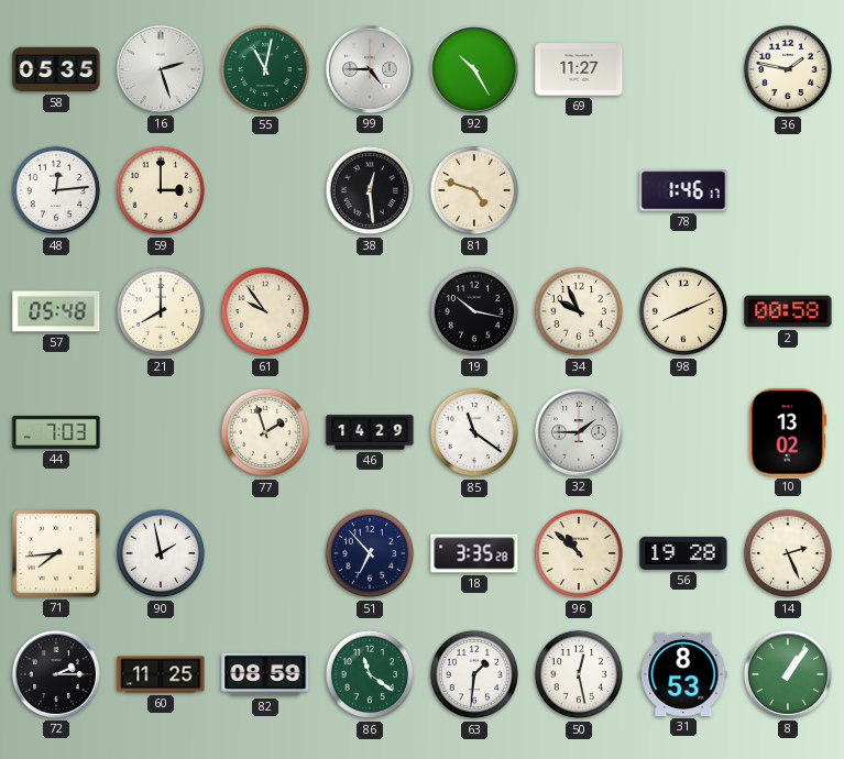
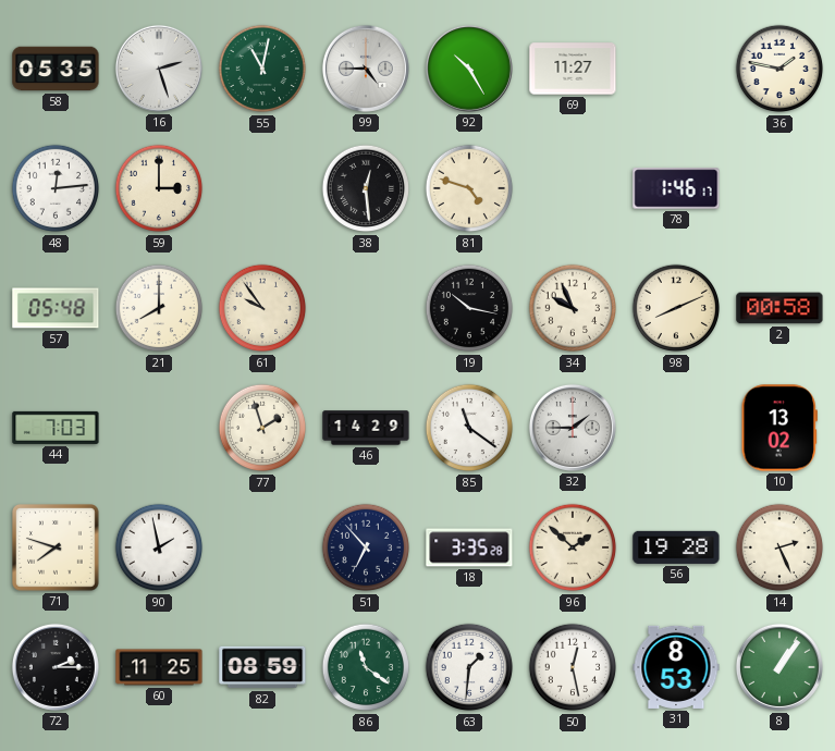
71: 7:44 -> 7:48
96: 10:52 -> 1:52
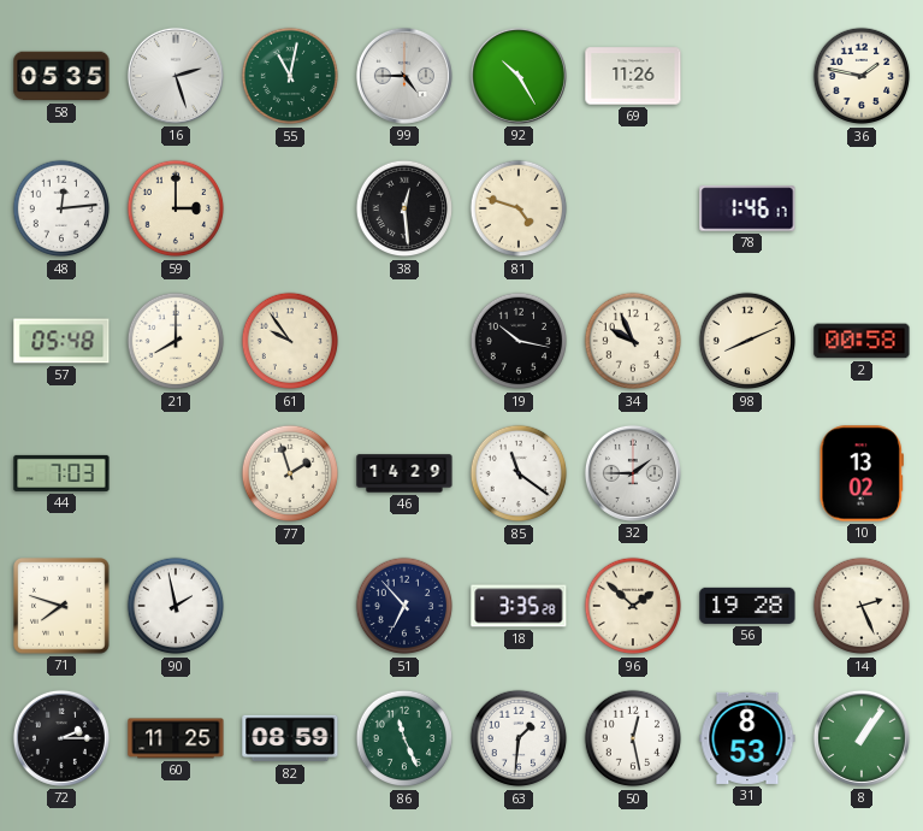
69: 11:27 -> 11:26
86: 11:21 -> 11:26
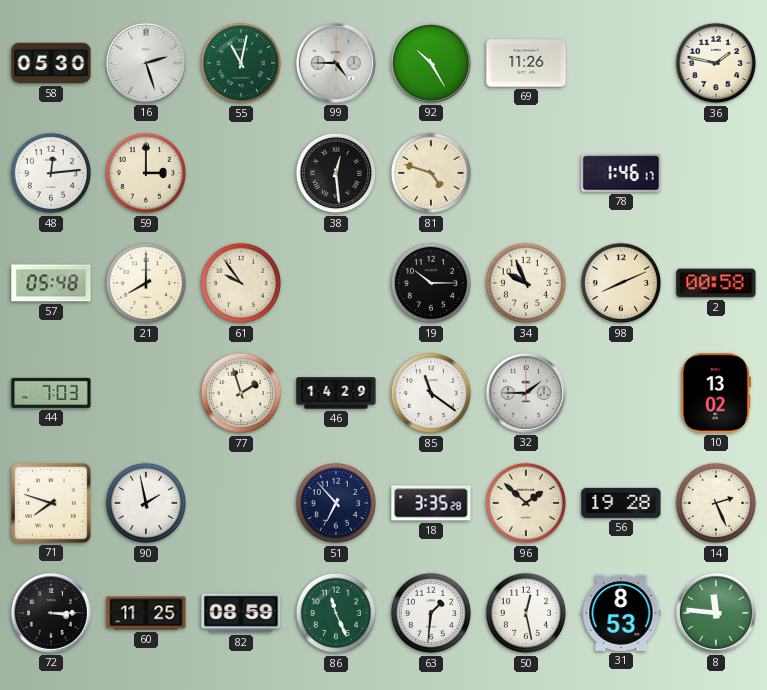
58: 05:35 -> 05:30
19: 10:17 -> 10:15
72: 2:15 -> 3:15
8: 1:06 -> 11:46
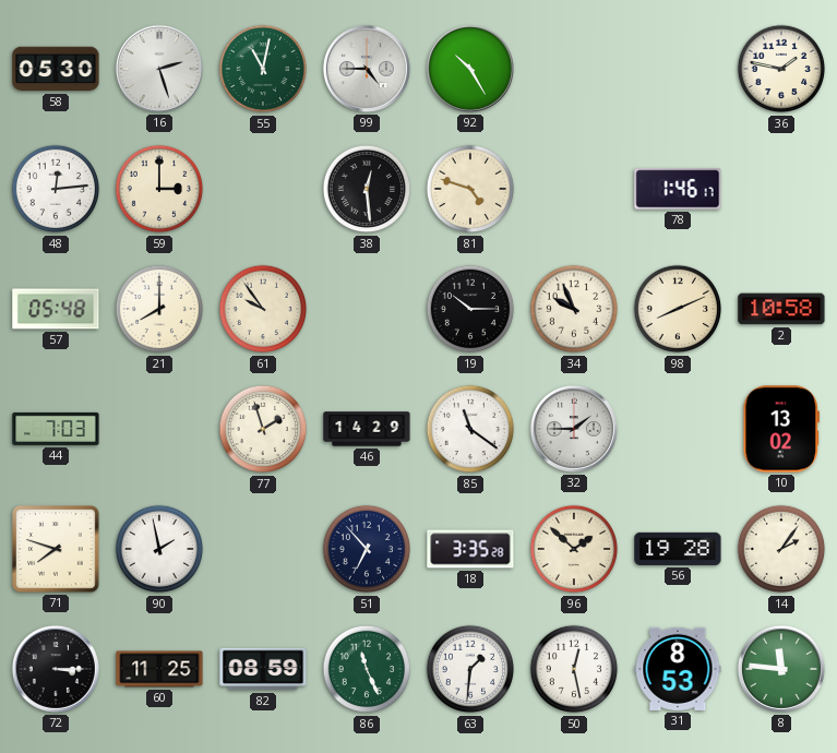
69: 11:26 -> none
2: 00:58 -> 10:58
14: 2:26 -> 2:06
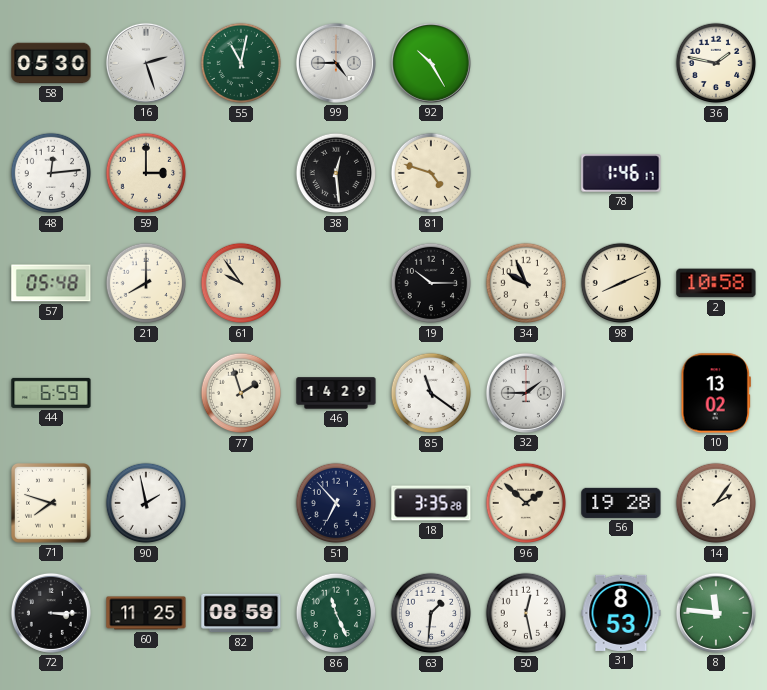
44: 7:03 -> 6:59
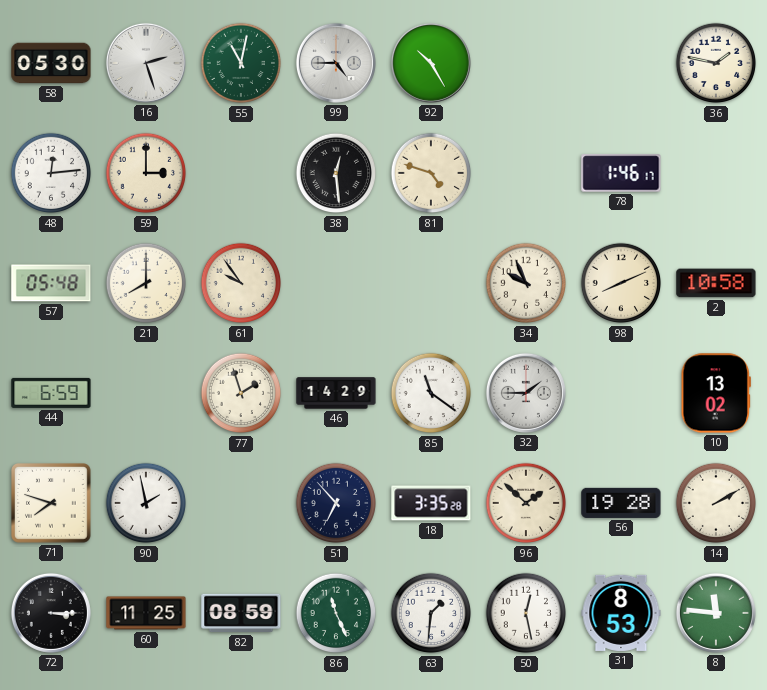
19: 10:15 -> none
14: 2:06 -> 2:10
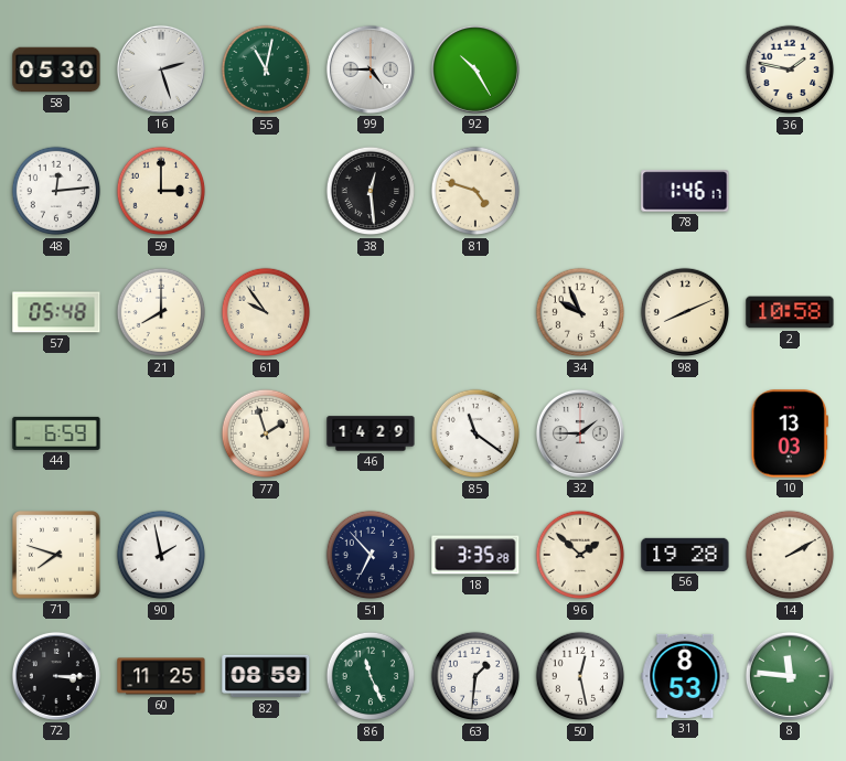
10: 13:02 -> 13:03
